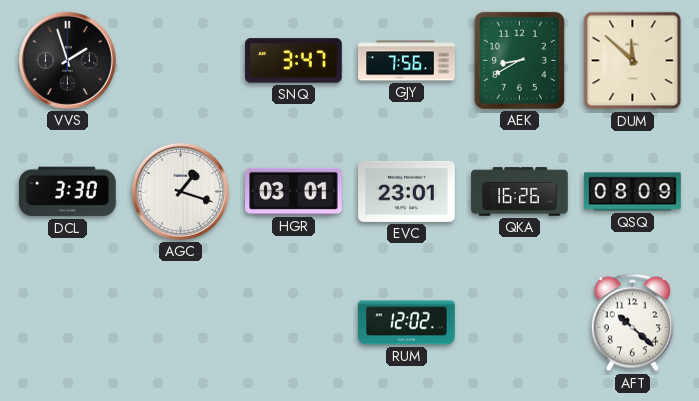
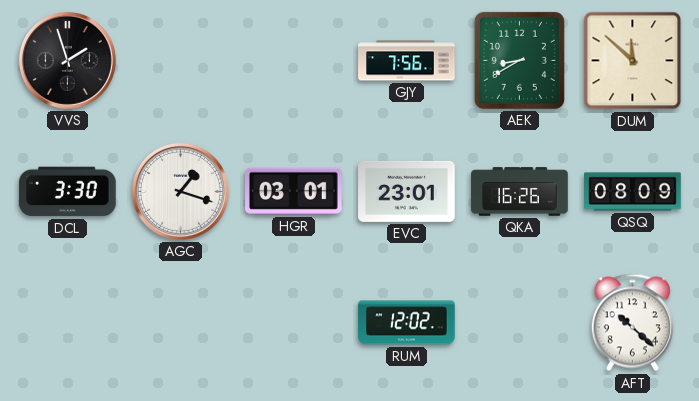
SNQ: 3:47 -> none
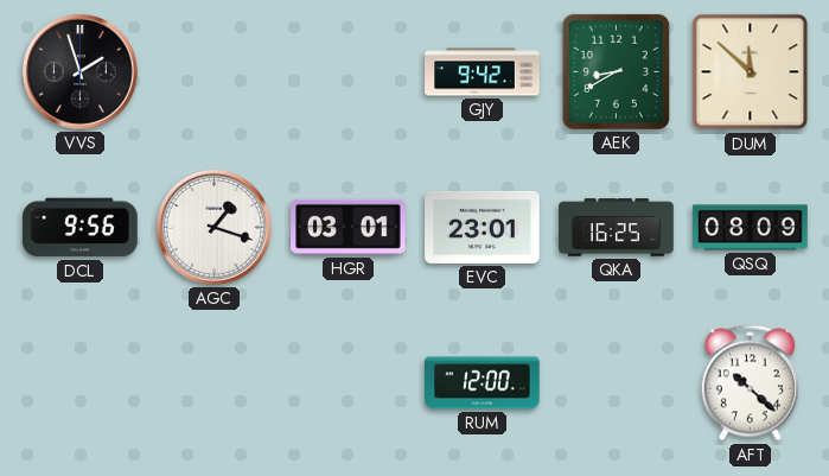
GJY: 7:56 -> 9:42
DCL: 3:30 -> 9:56
QKA: 16:26 -> 16:25
RUM: 12:02 -> 12:00
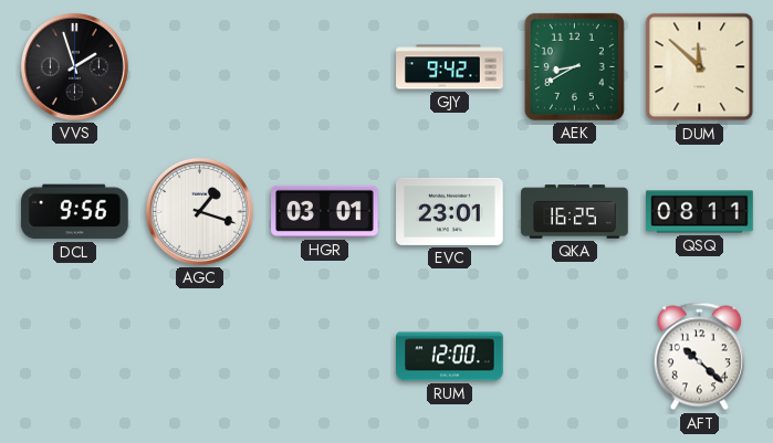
QSQ: 08:09 -> 08:11
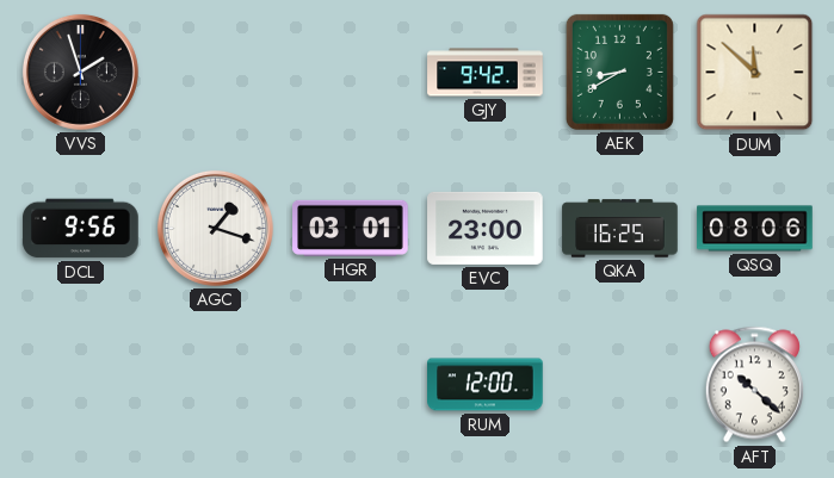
EVC: 23:01 -> 23:00
QSQ: 08:11 -> 08:06
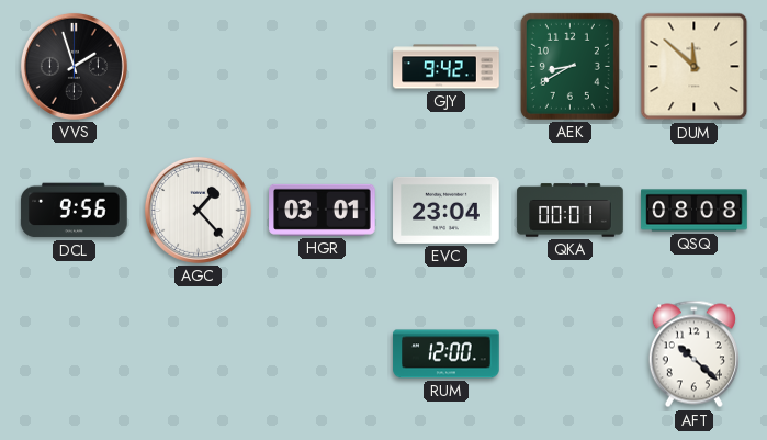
AGC: 1:18 -> 1:23
EVC: 23:00 -> 23:04
QKA: 16:25 -> 00:01
QSQ: 08:06 -> 08:08
